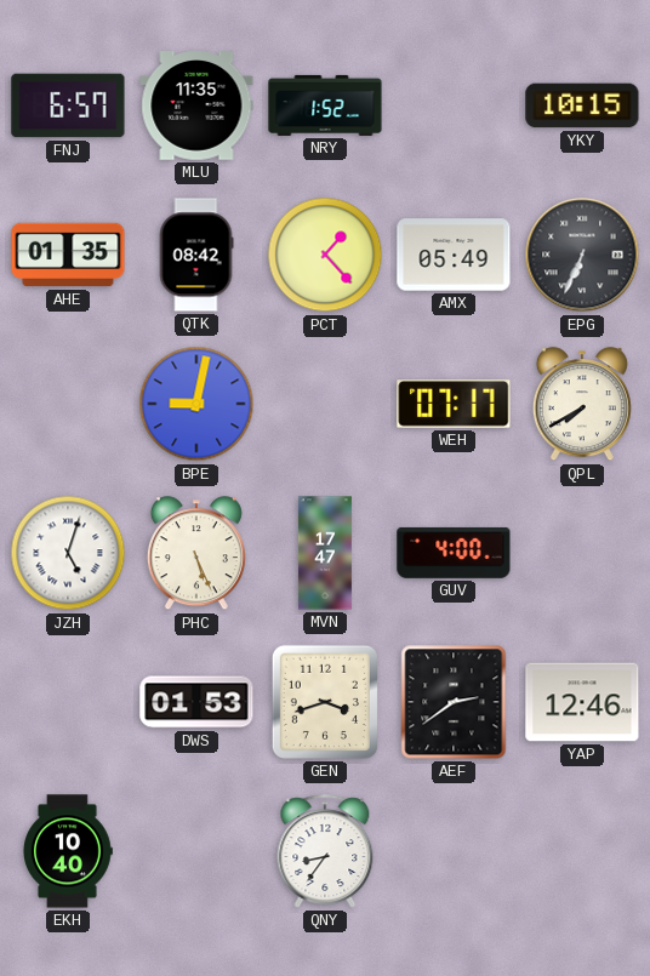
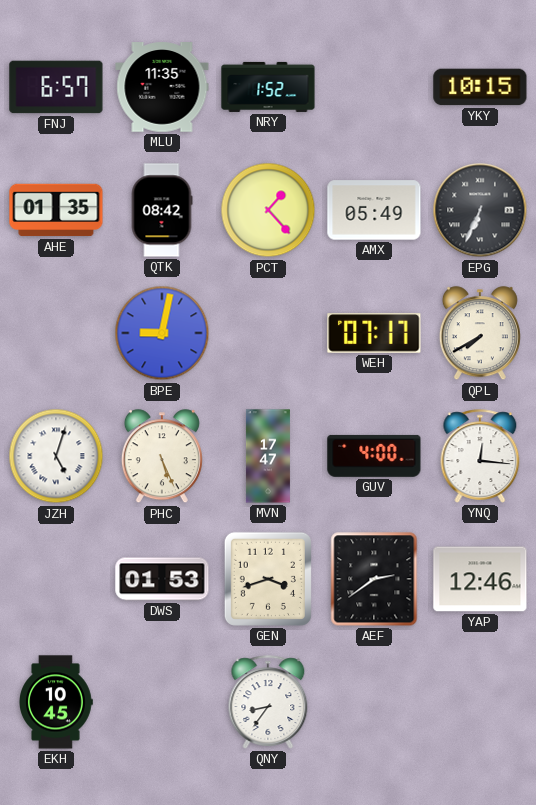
YNQ: none -> 12:16
EKH: 10:40 -> 10:45
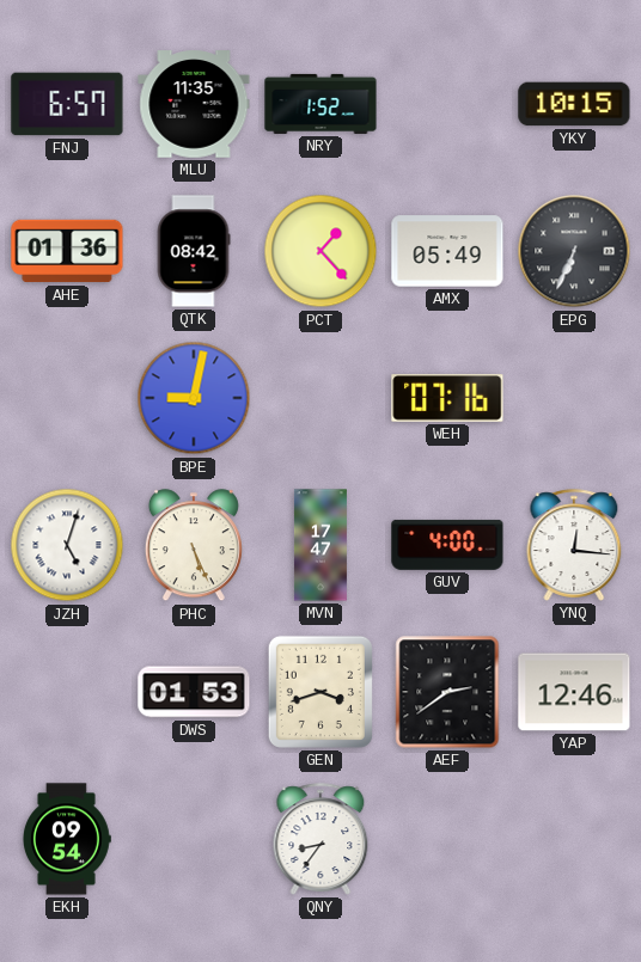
AHE: 01:35 -> 01:36
WEH: 07:17 -> 07:16
QPL: 7:40 -> none
EKH: 10:45 -> 09:54
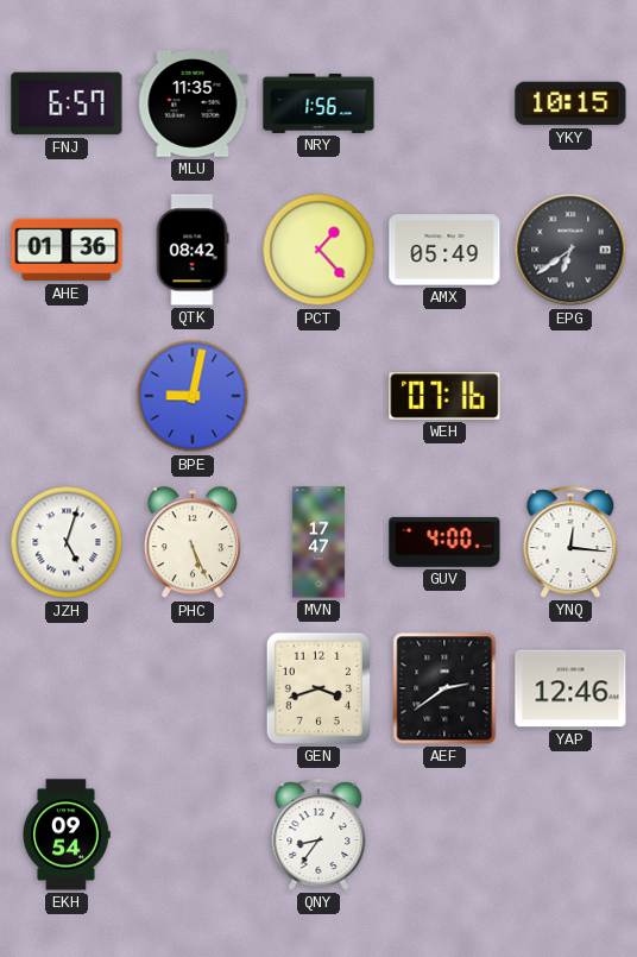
NRY: 1:52 -> 1:56
EPG: 6:34 -> 6:39
DWS: 01:53 -> none
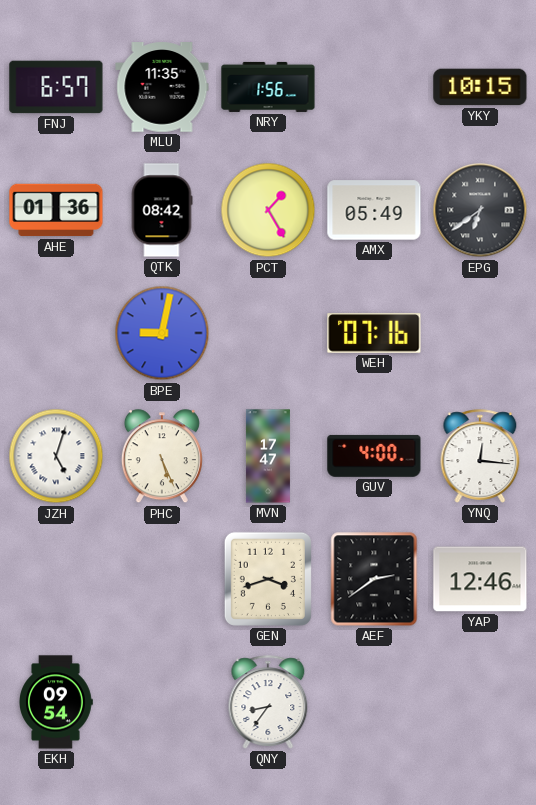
PCT: 1:23 -> 1:25
